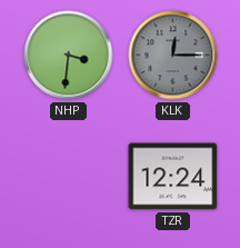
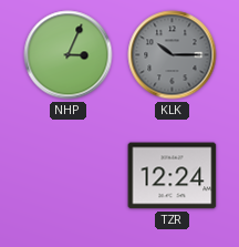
NHP: 3:31 -> 3:04
KLK: 12:15 -> 10:15
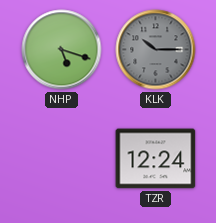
NHP: 3:04 -> 5:18
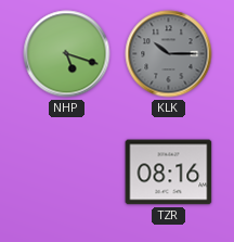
TZR: 12:24 -> 08:16
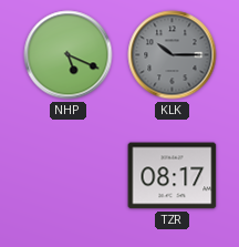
NHP: 5:18 -> 5:19
TZR: 08:16 -> 08:17
